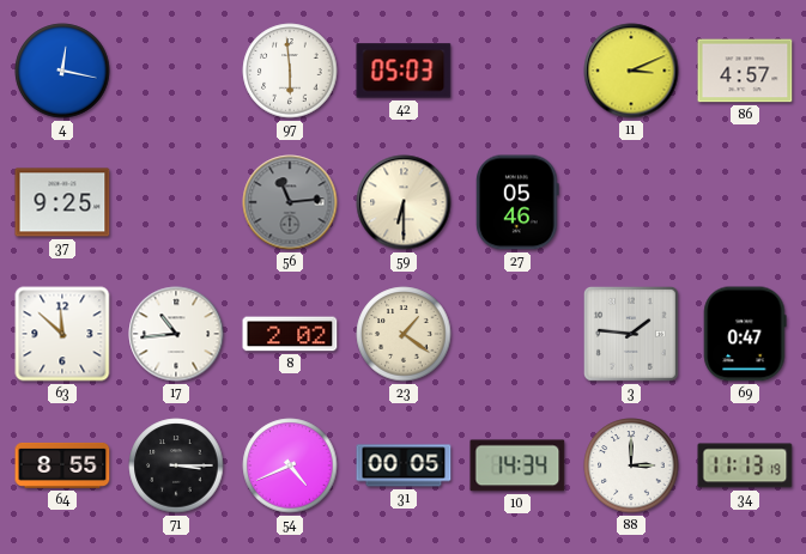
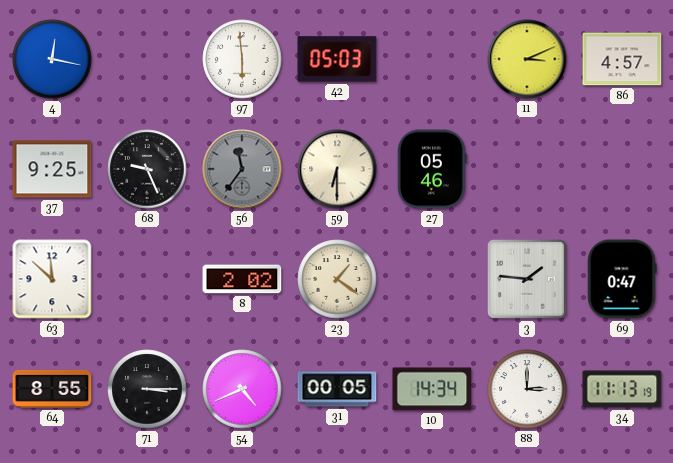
68: none -> 9:26
56: 11:14 -> 11:36
17: 10:44 -> none
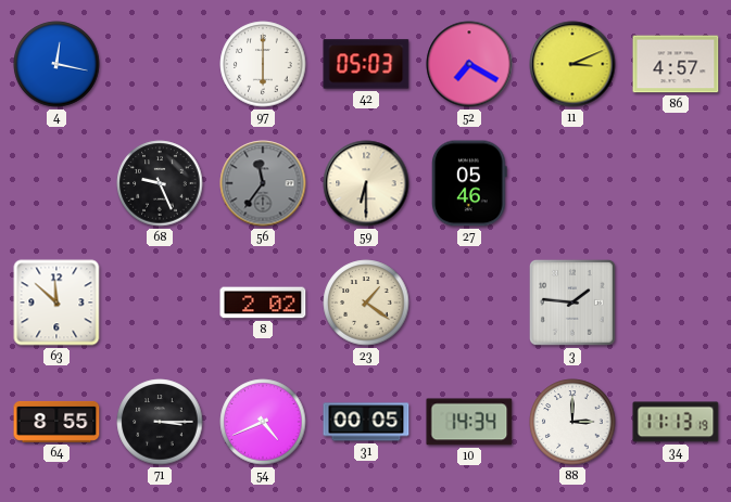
97: 5:59 -> 6:00
52: none -> 7:20
37: 9:25 -> none
69: 0:47 -> none
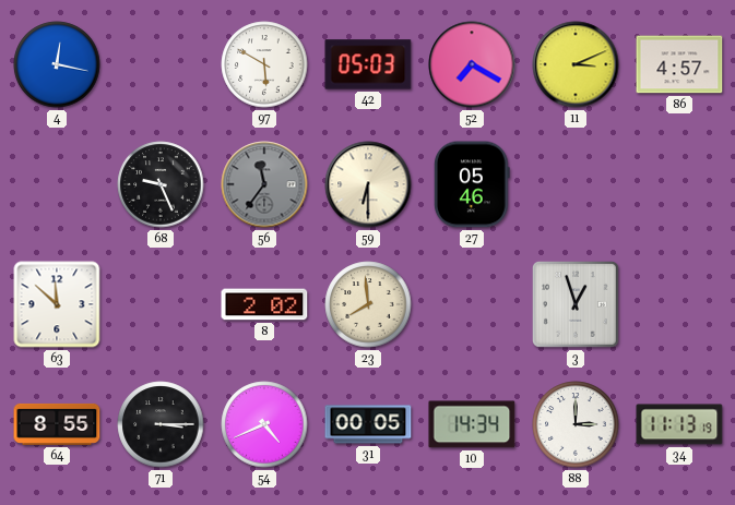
97: 6:00 -> 5:50
23: 1:21 -> 7:59
3: 1:46 -> 12:57
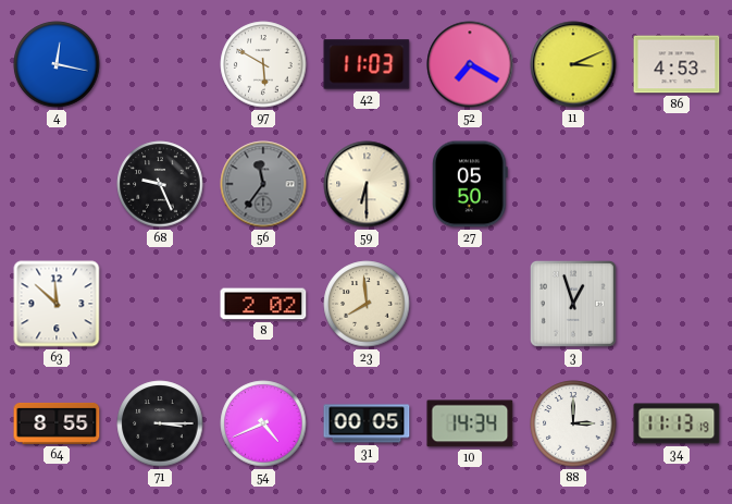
42: 05:03 -> 11:03
86: 4:57 -> 4:53
27: 05:46 -> 05:50
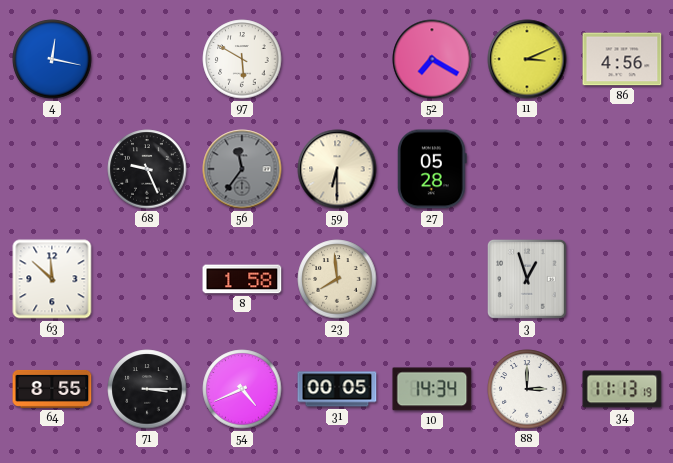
42: 11:03 -> none
86: 4:53 -> 4:56
27: 05:50 -> 05:28
8: 2:02 -> 1:58
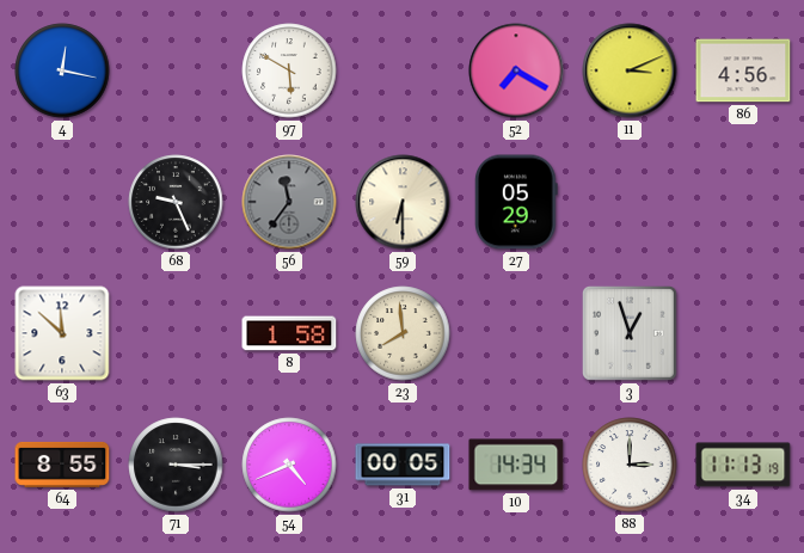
27: 05:28 -> 05:29
